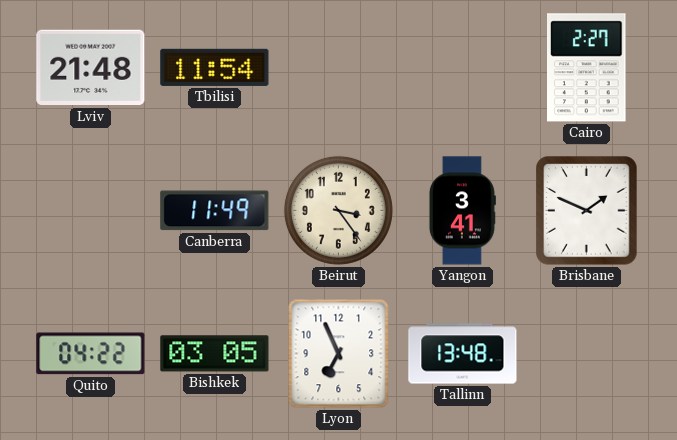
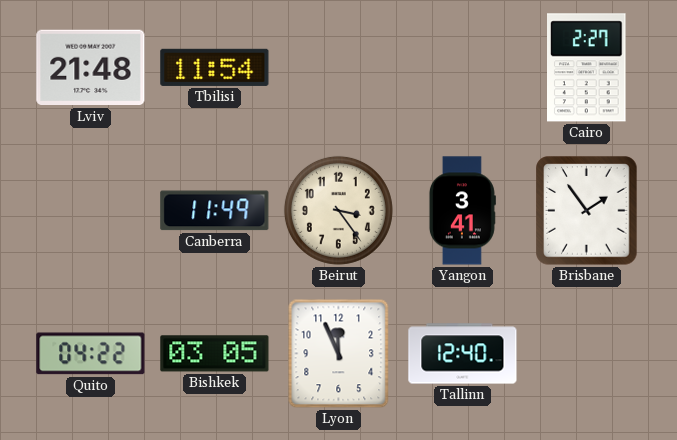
Brisbane: 1:49 -> 1:54
Lyon: 6:56 -> 11:56
Tallinn: 13:48 -> 12:40
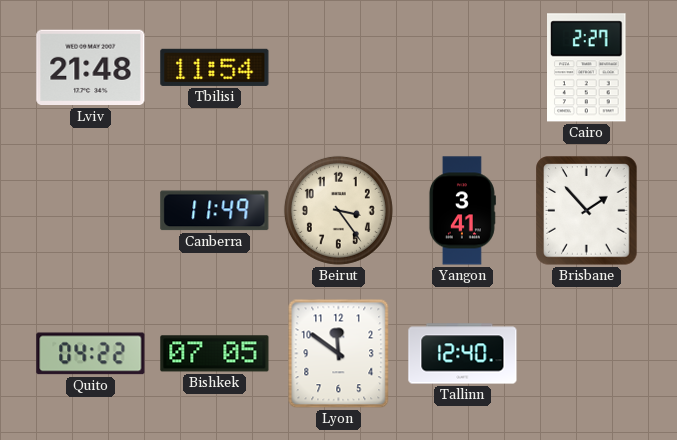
Brisbane: 1:54 -> 1:53
Bishkek: 03:05 -> 07:05
Lyon: 11:56 -> 11:51
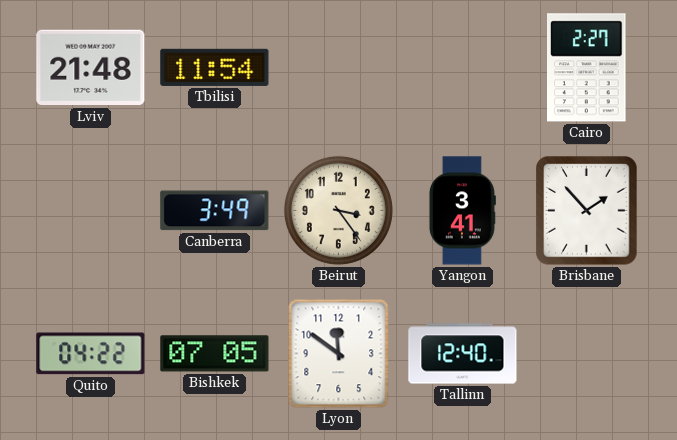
Canberra: 11:49 -> 3:49
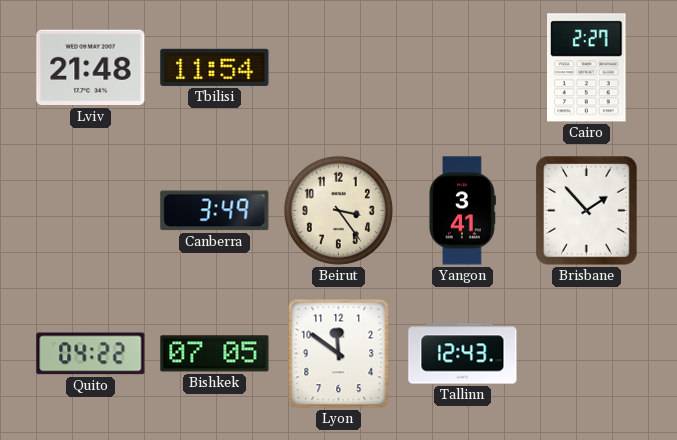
Tallinn: 12:40 -> 12:43
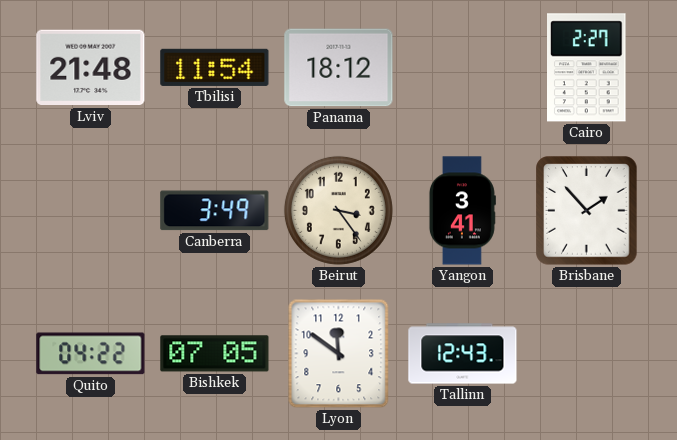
Panama: none -> 18:12
